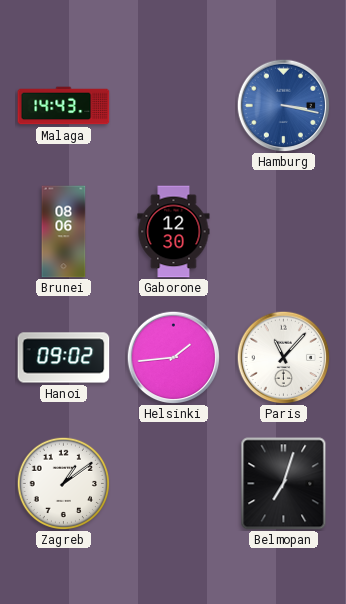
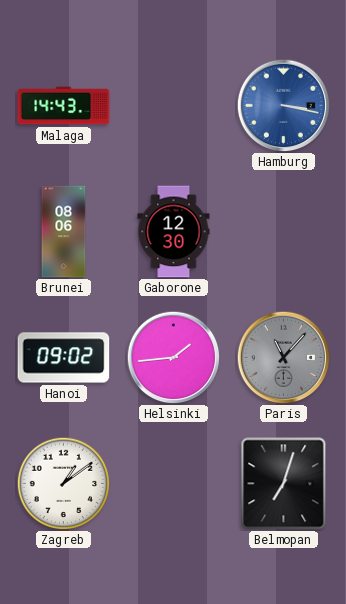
Paris dial: white -> grey
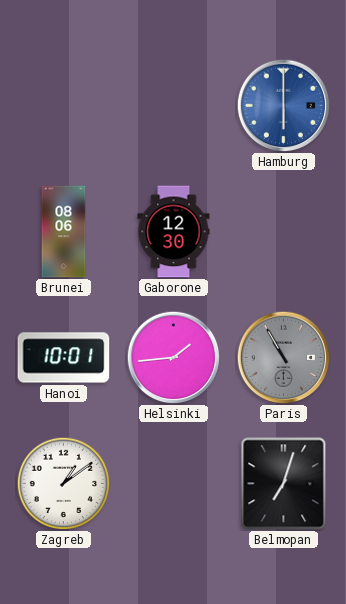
Malaga: 14:43 -> none
Hamburg: 3:17 -> 6:00
Hanoi: 09:02 -> 10:01
Paris: 11:07 -> 10:55
